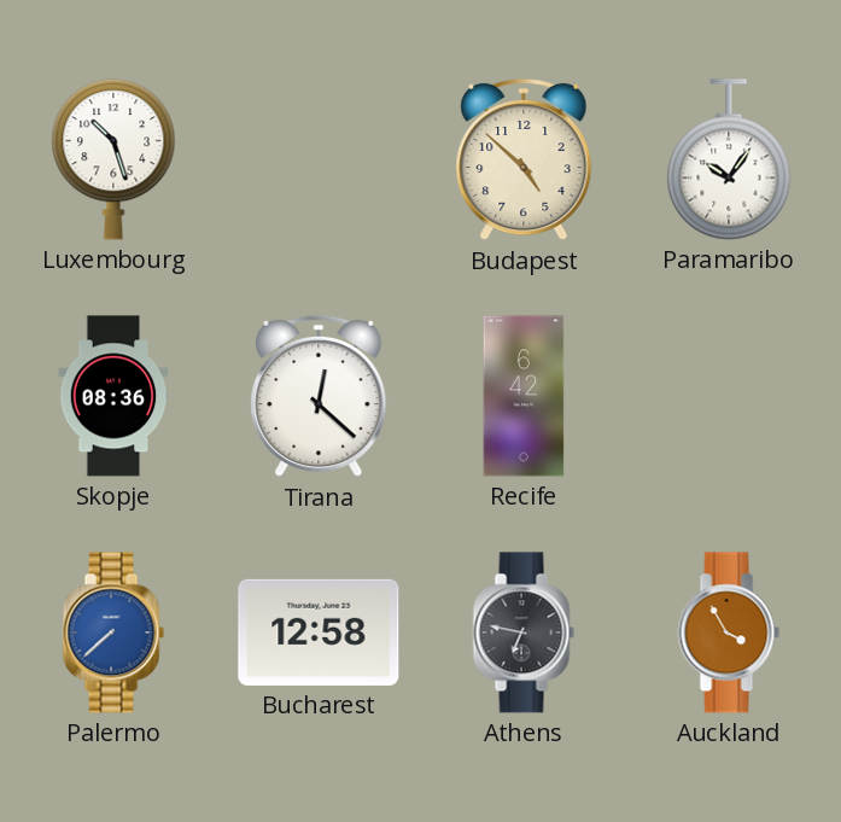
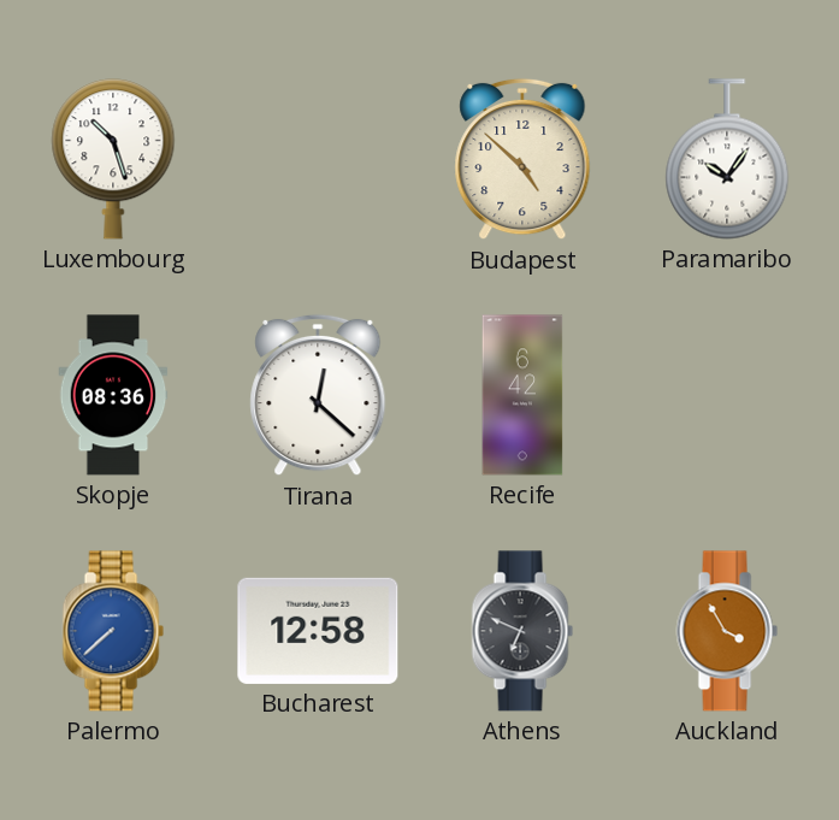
Athens: 6:47 -> 6:49
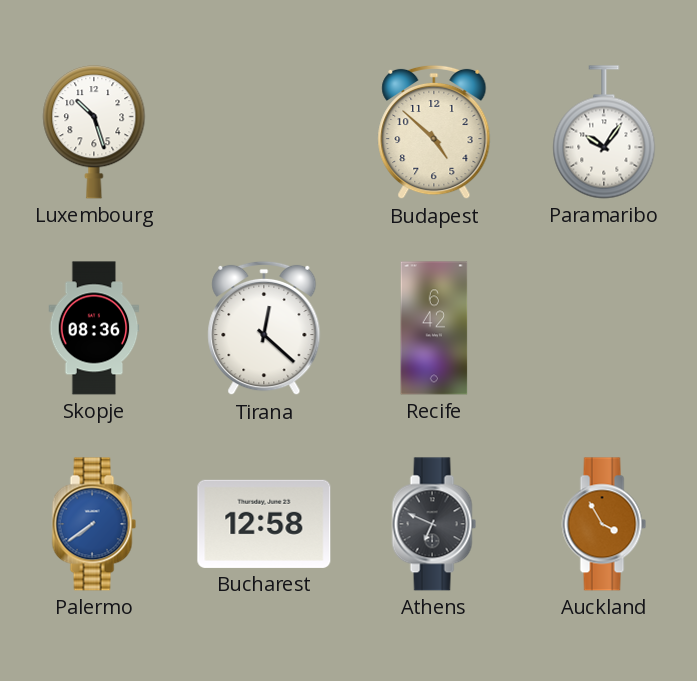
Palermo: 7:38 -> 7:39
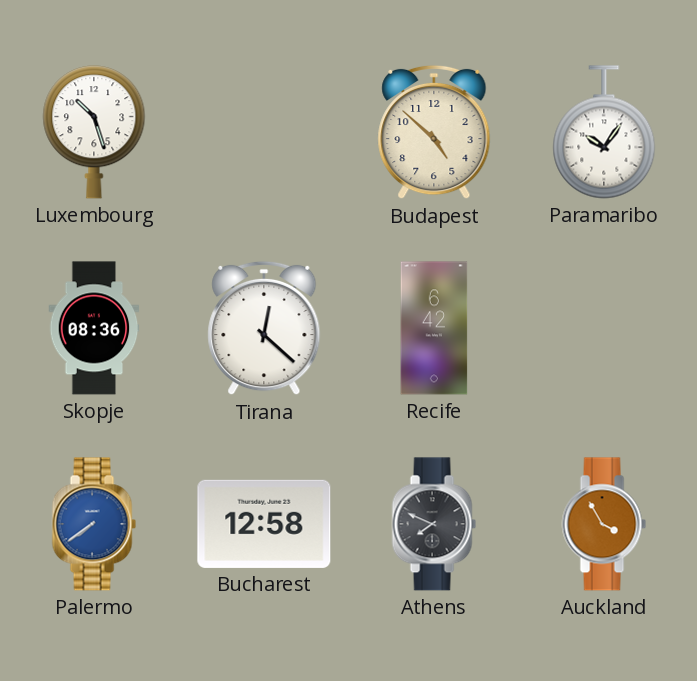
Athens: 6:49 -> 7:49
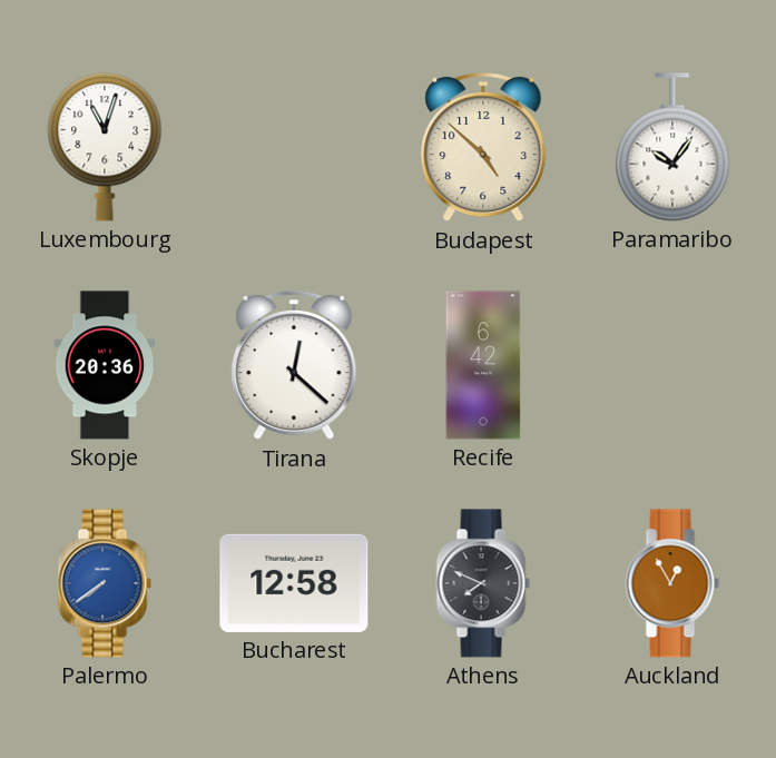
Luxembourg: 10:27 -> 11:03
Skopje: 08:36 -> 20:36
Auckland: 3:55 -> 12:55
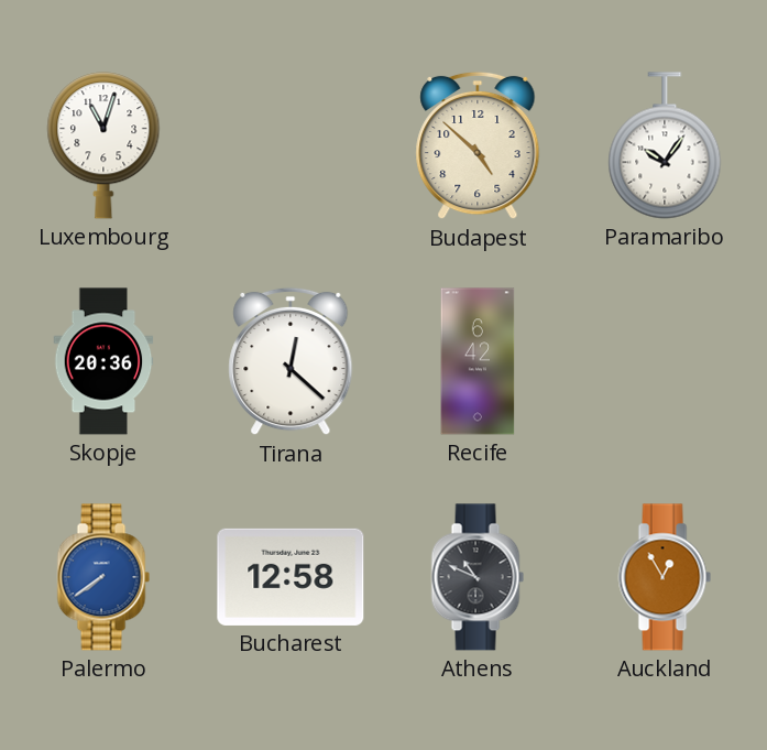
Athens: 7:49 -> 10:49
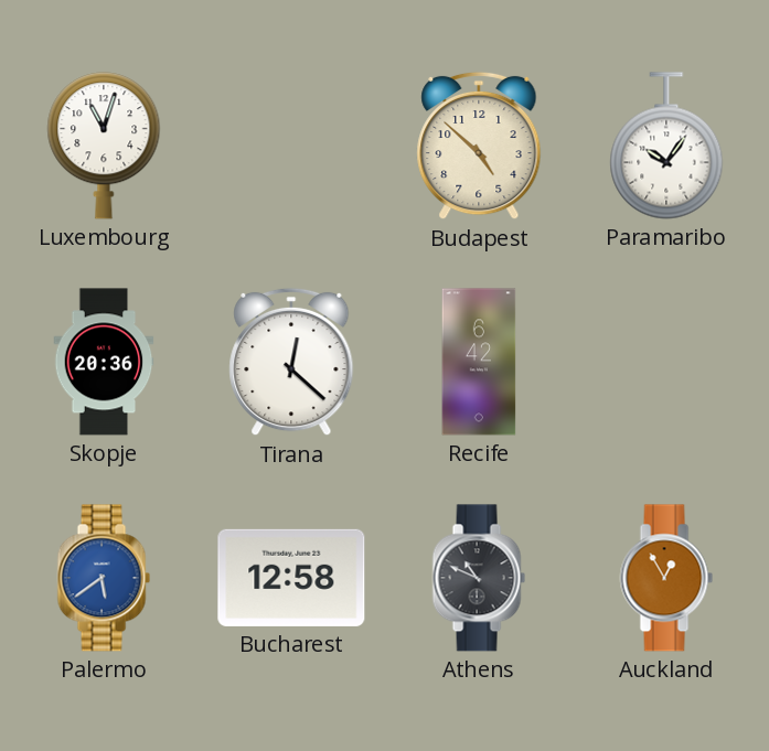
Palermo: 7:39 -> 5:39
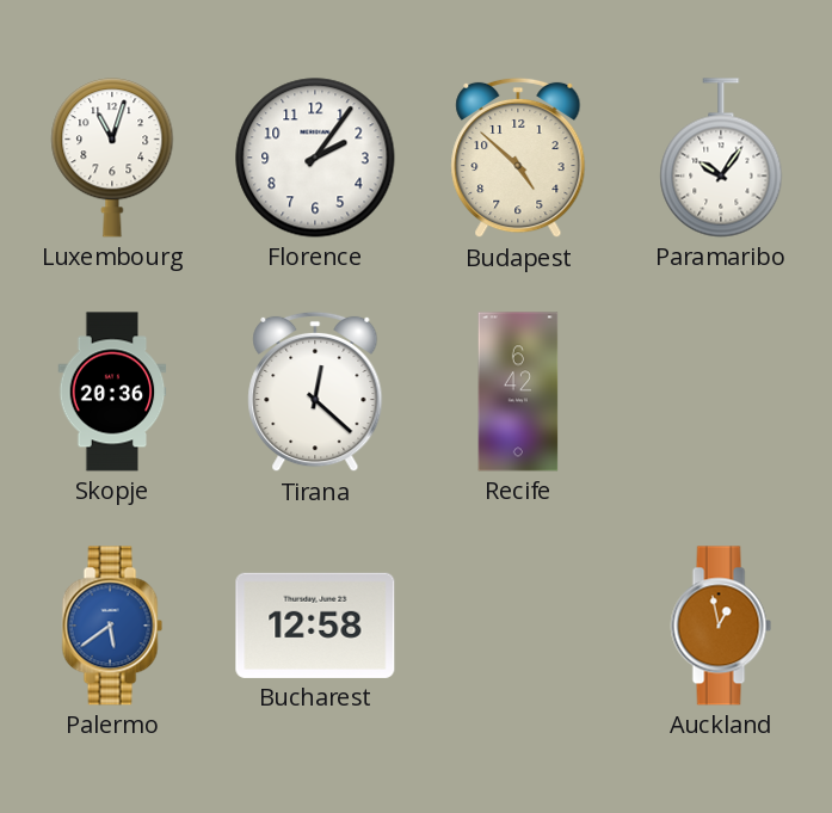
Florence: none -> 2:06
Athens: 10:49 -> none
Auckland: 12:55 -> 12:58
